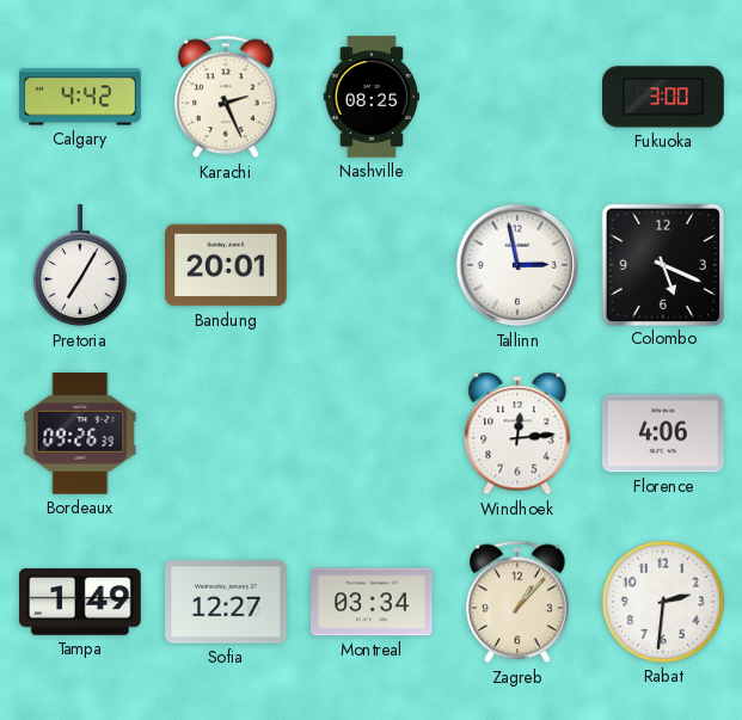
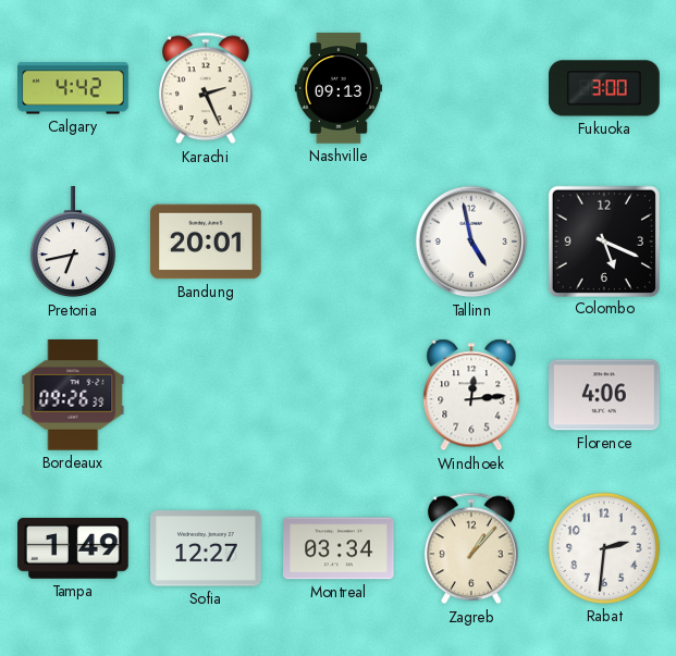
Nashville: 08:25 -> 09:13
Pretoria: 7:05 -> 6:43
Tallinn: 2:58 -> 4:58
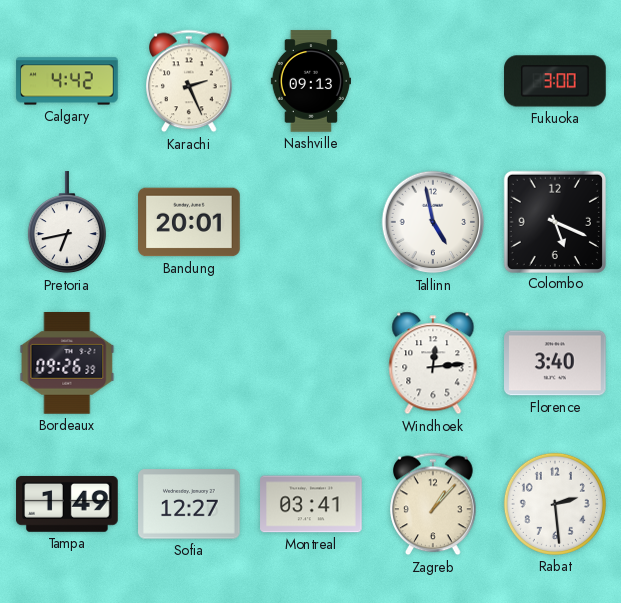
Florence: 4:06 -> 3:40
Montreal: 03:34 -> 03:41
Rabat: 2:31 -> 2:29
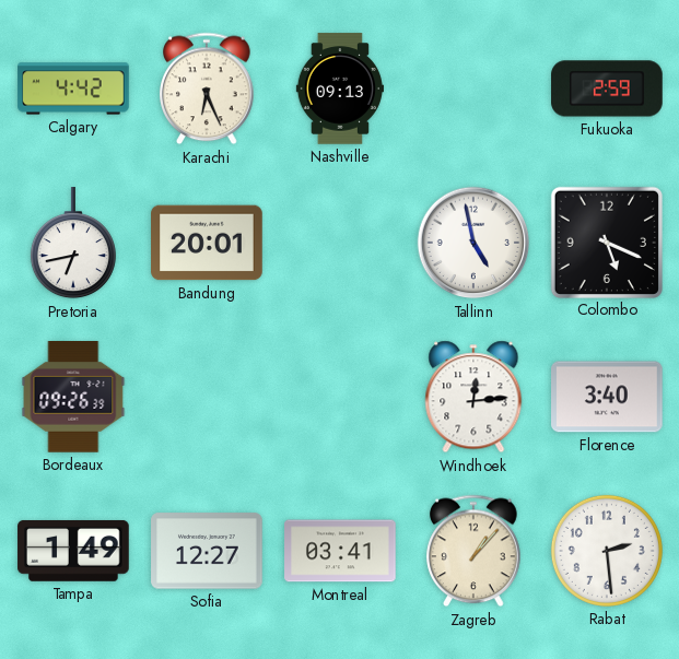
Karachi: 2:26 -> 6:26
Fukuoka: 3:00 -> 2:59
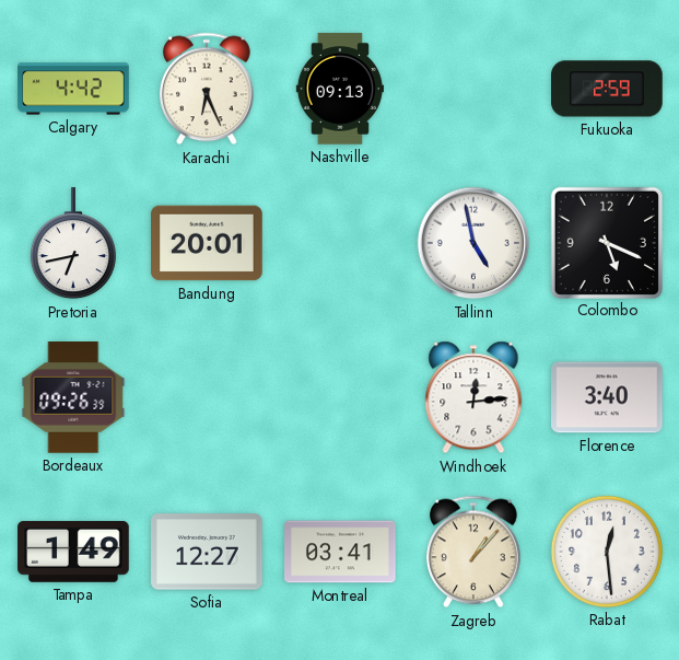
Rabat: 2:29 -> 12:29
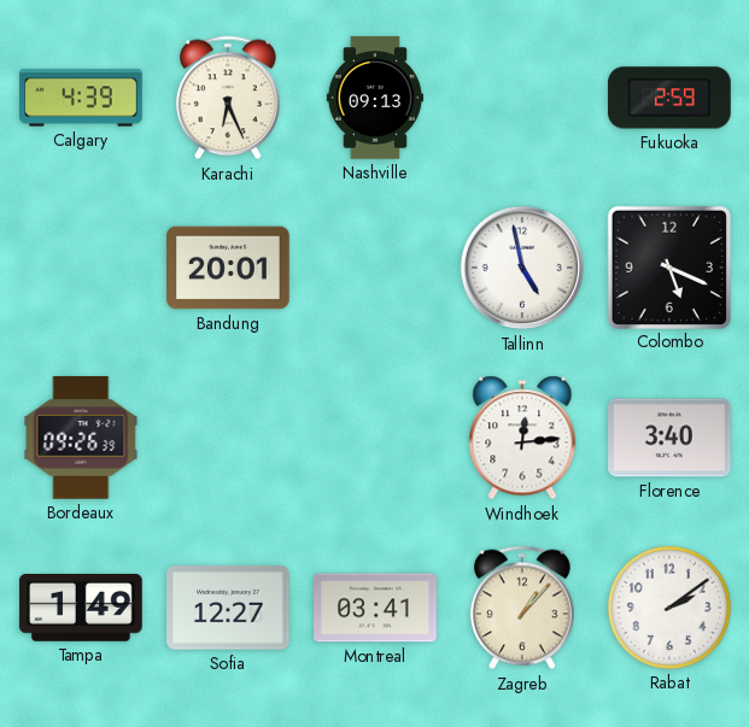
Calgary: 4:42 -> 4:39
Pretoria: 6:43 -> none
Rabat: 12:29 -> 2:09
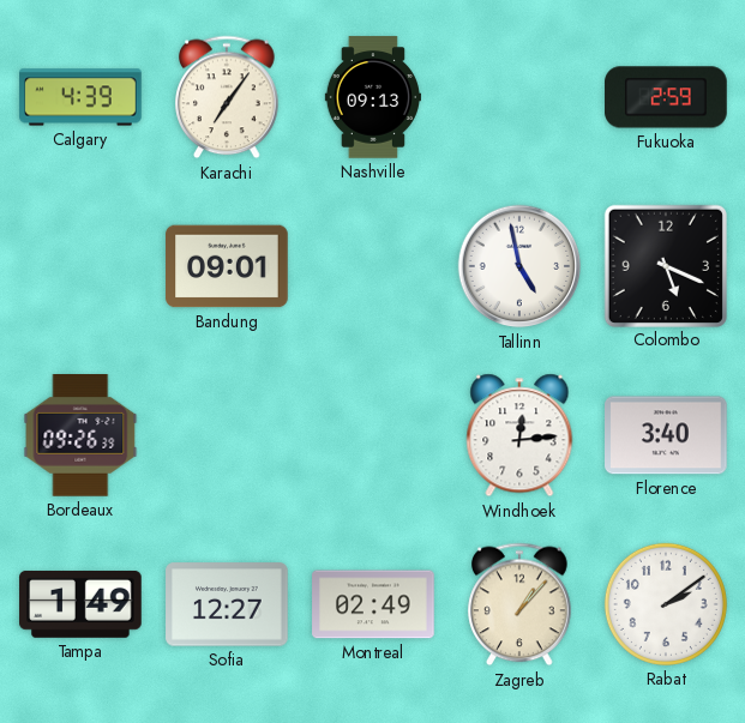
Karachi: 6:26 -> 7:06
Bandung: 20:01 -> 09:01
Montreal: 03:41 -> 02:49
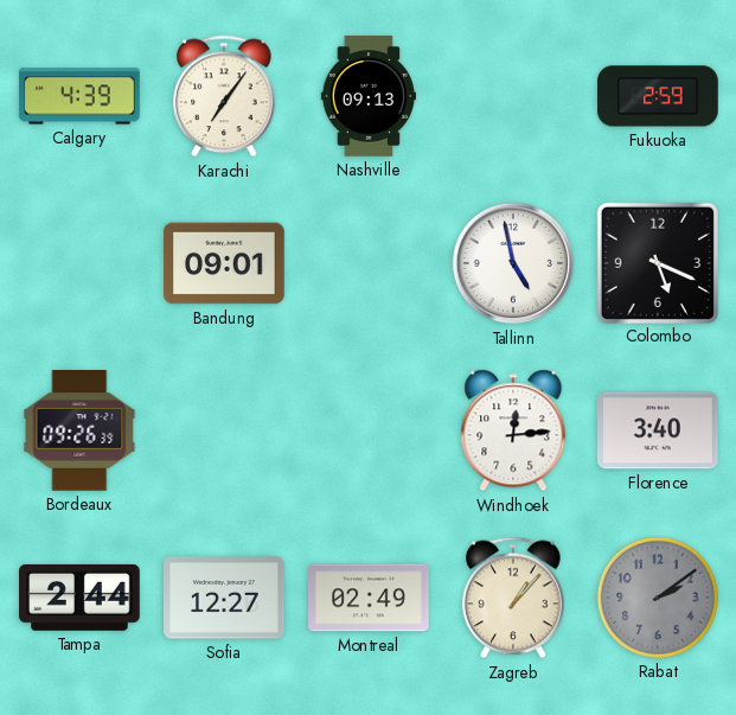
Tampa: 1:49 -> 2:44
Rabat dial: white -> grey
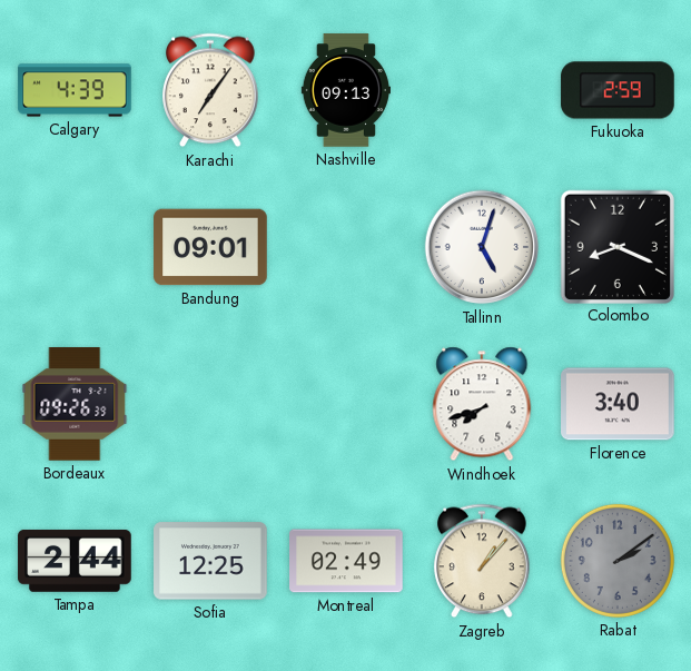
Tallinn: 4:58 -> 5:03
Colombo: 5:19 -> 8:19
Windhoek: 12:14 -> 7:42
Sofia: 12:27 -> 12:25
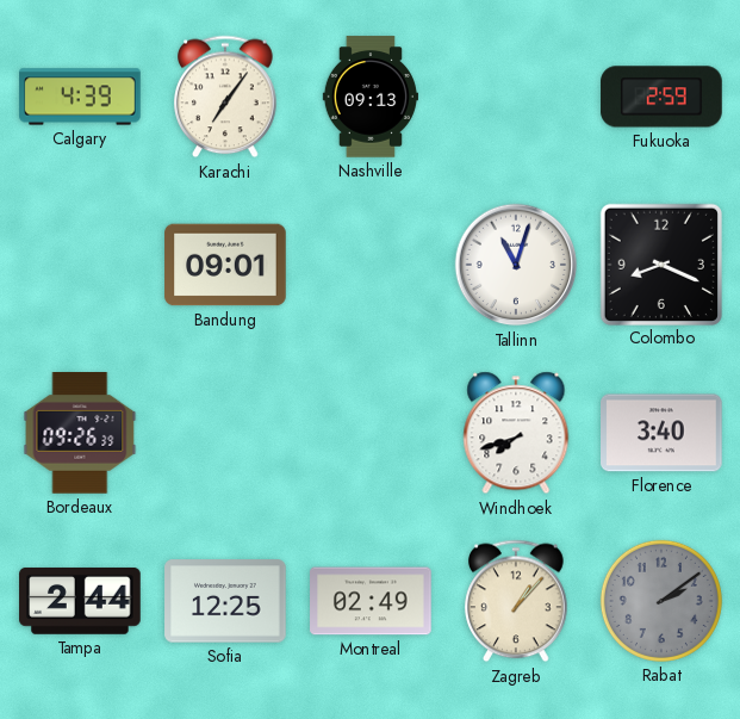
Tallinn: 5:03 -> 11:03
